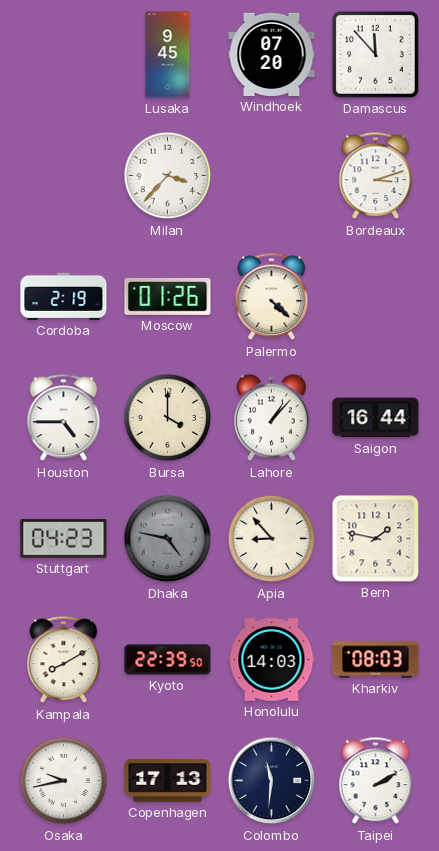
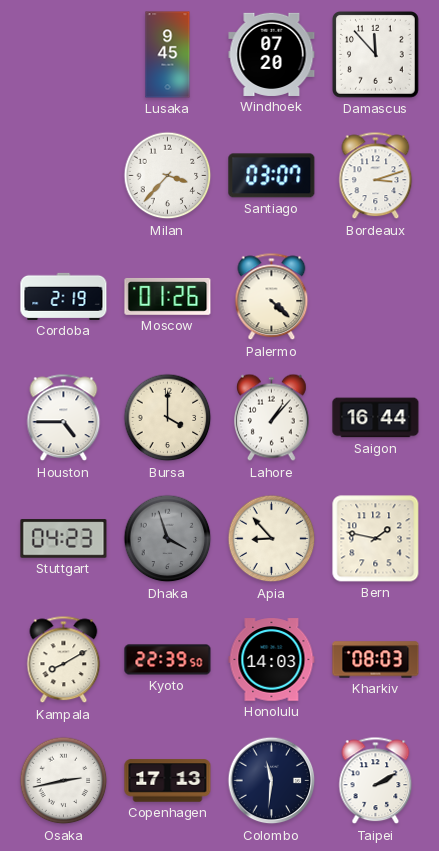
Santiago: none -> 03:07
Dhaka: 4:47 -> 3:57
Osaka: 9:43 -> 2:43
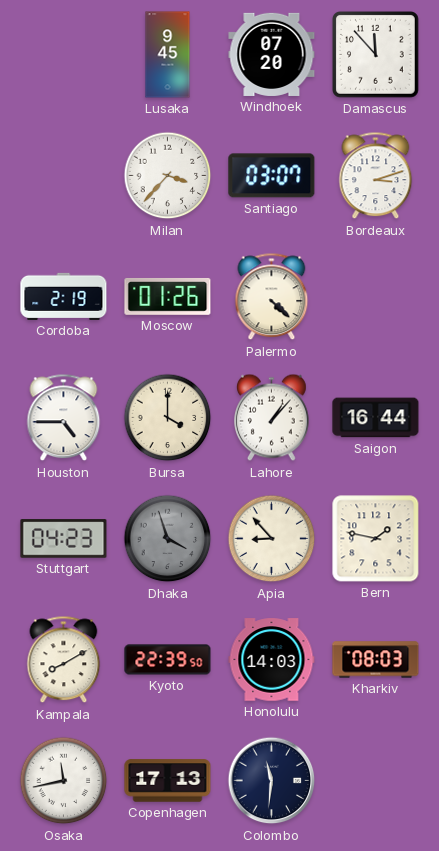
Osaka: 2:43 -> 11:43
Taipei: 2:10 -> none
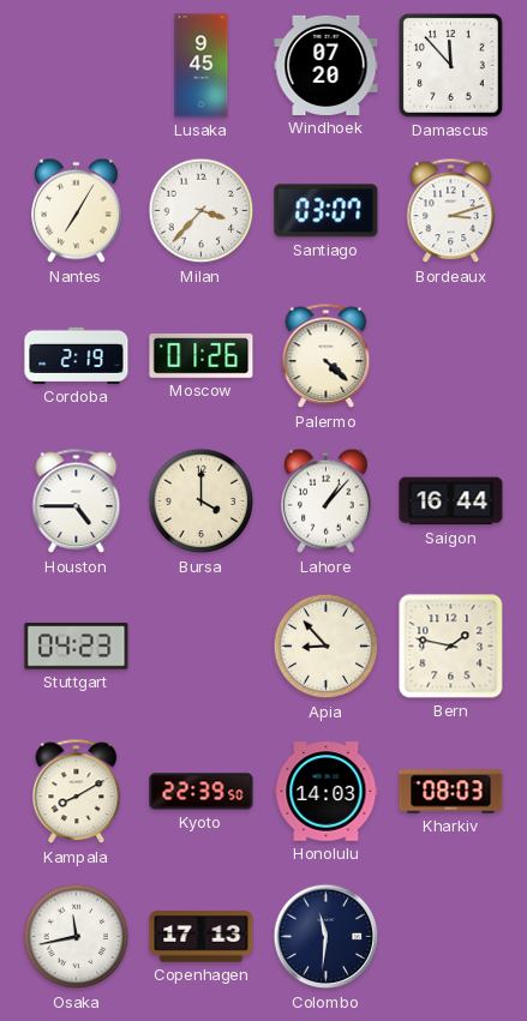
Nantes: none -> 7:05
Dhaka: 3:57 -> none
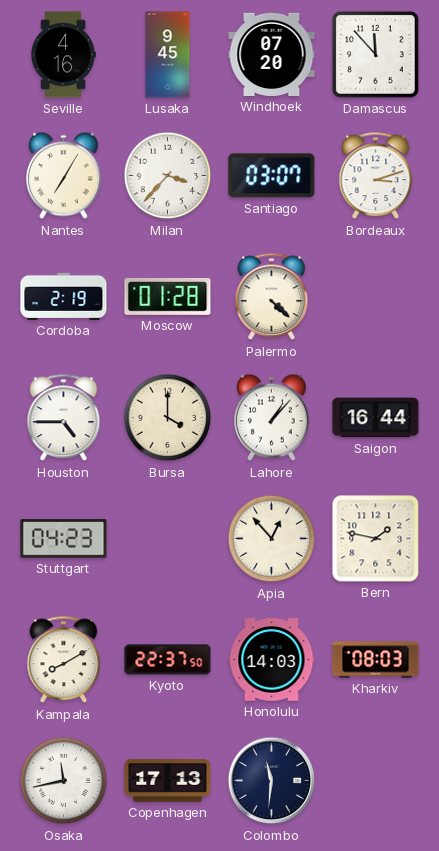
Seville: none -> 4:16
Moscow: 01:26 -> 01:28
Apia: 8:53 -> 12:53
Kyoto: 22:39 -> 22:37
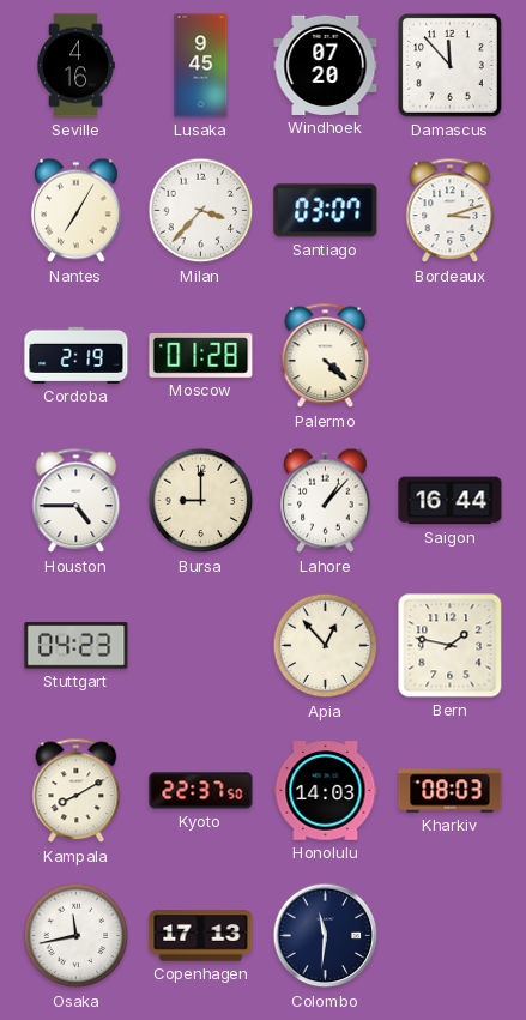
Bursa: 4:00 -> 9:00
